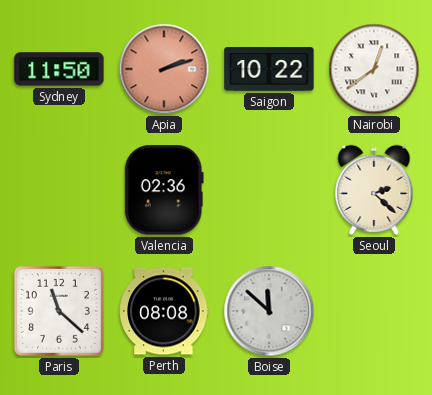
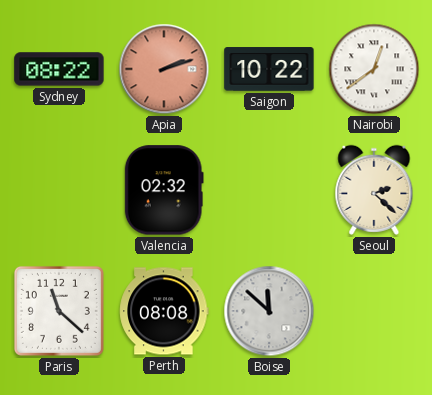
Sydney: 11:50 -> 08:22
Valencia: 02:36 -> 02:32
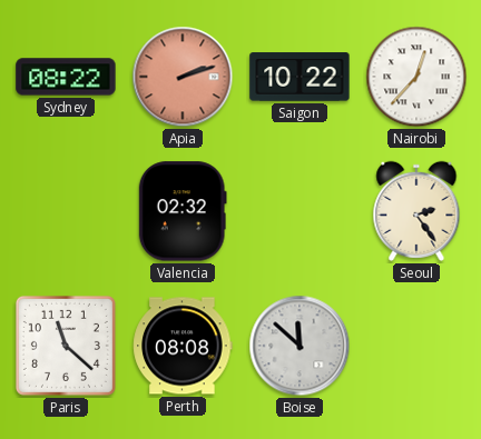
Nairobi: 12:39 -> 12:37
Seoul: 2:22 -> 2:24
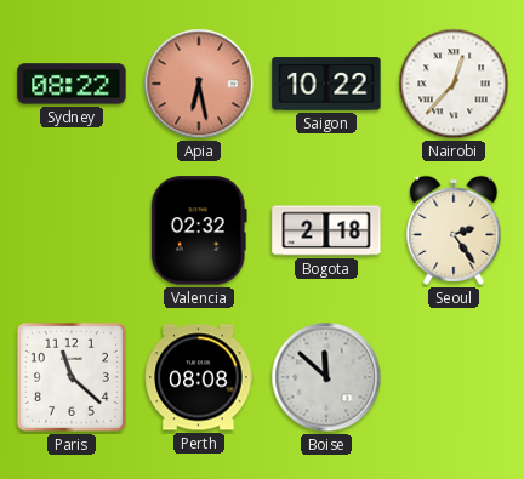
Apia: 2:12 -> 6:28
Bogota: none -> 2:18
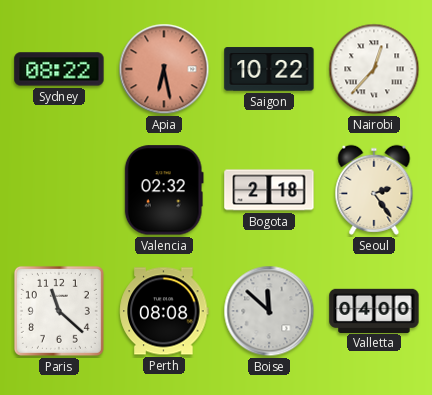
Valletta: none -> 04:00
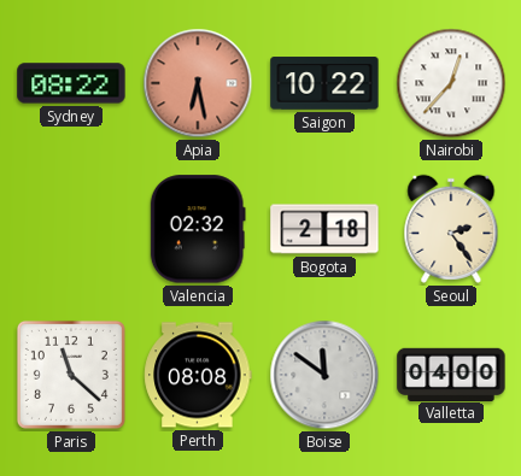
Boise: 11:52 -> 11:51
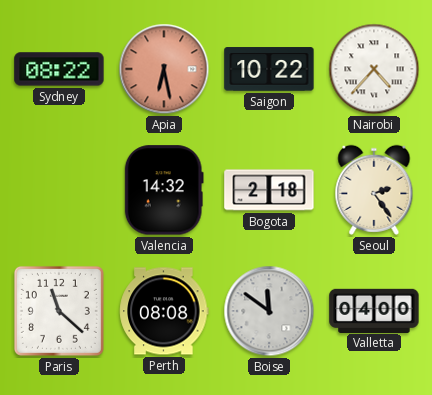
Nairobi: 12:37 -> 4:37
Valencia: 02:32 -> 14:32
